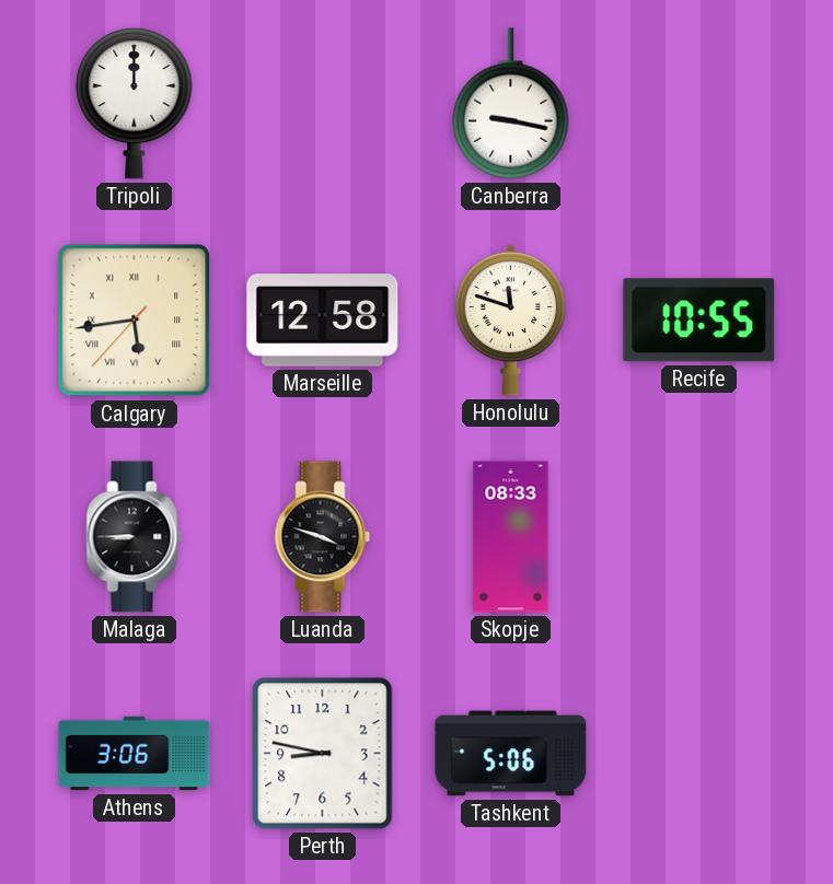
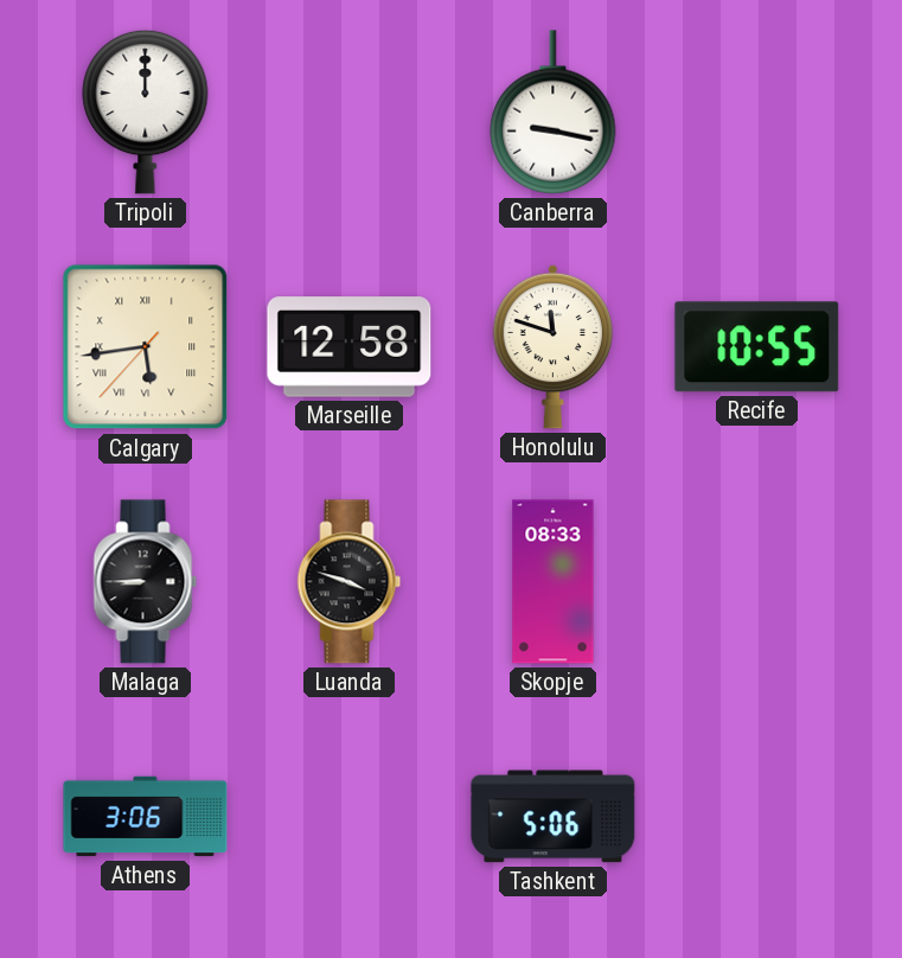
Perth: 8:47 -> none
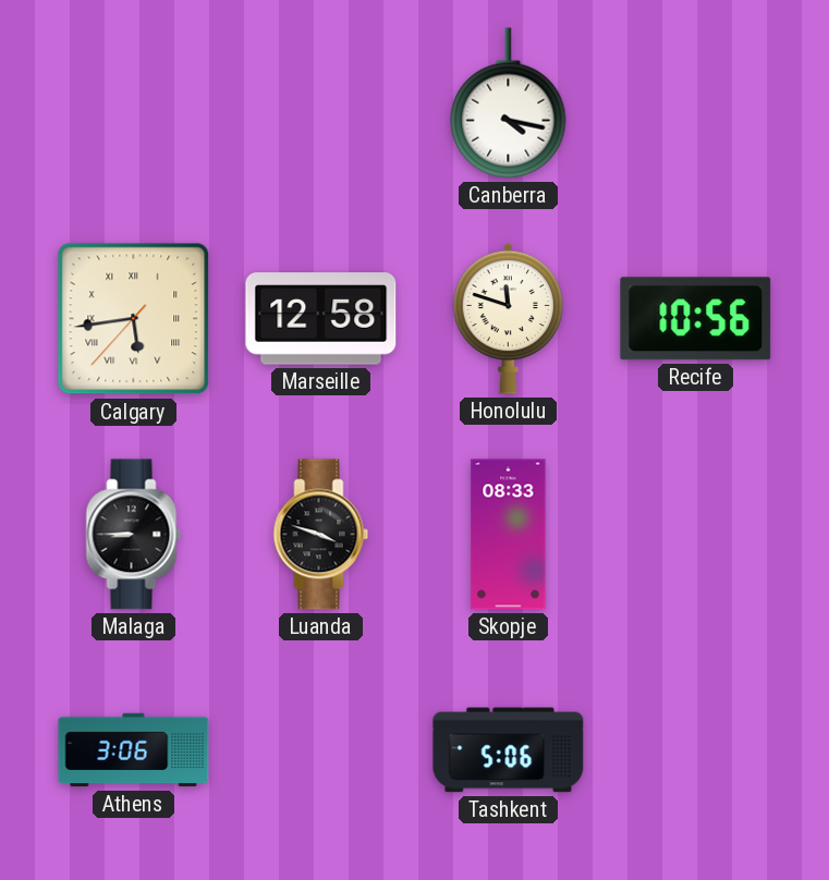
Tripoli: 12:00 -> none
Canberra: 9:17 -> 4:17
Recife: 10:55 -> 10:56
